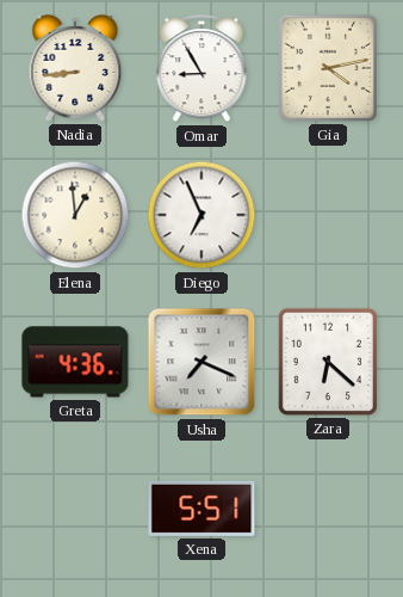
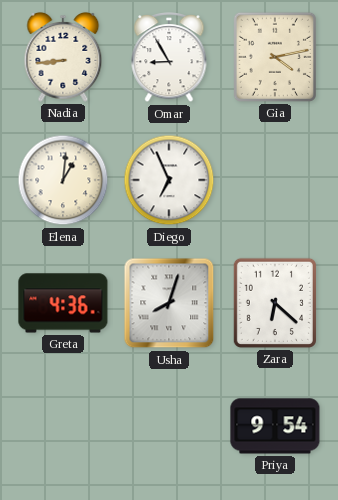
Elena: 12:59 -> 1:01
Usha: 7:19 -> 8:03
Xena: 5:51 -> none
Priya: none -> 9:54
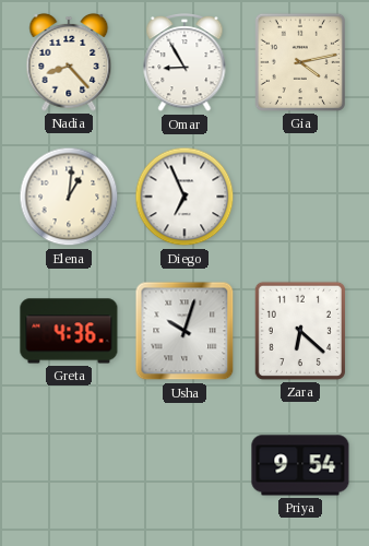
Nadia: 8:44 -> 8:23
Usha: 8:03 -> 10:03
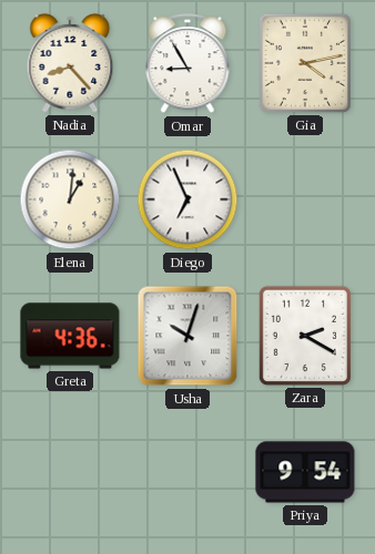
Zara: 6:22 -> 2:20
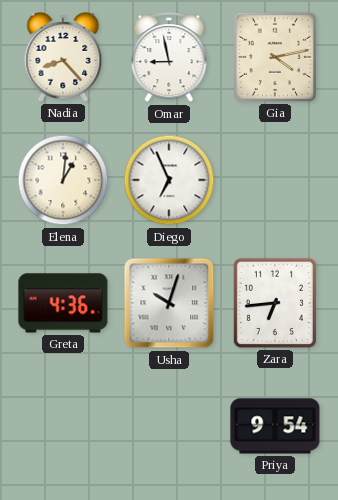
Omar: 8:55 -> 8:58
Zara: 2:20 -> 6:44
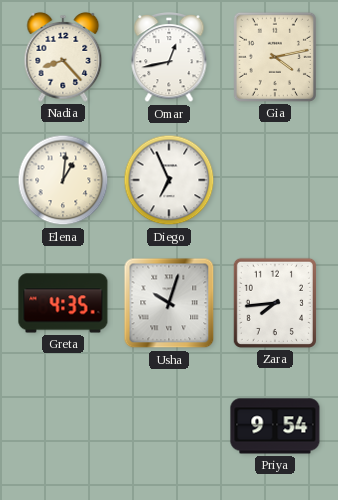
Omar: 8:58 -> 12:43
Greta: 4:36 -> 4:35
Zara: 6:44 -> 7:44
